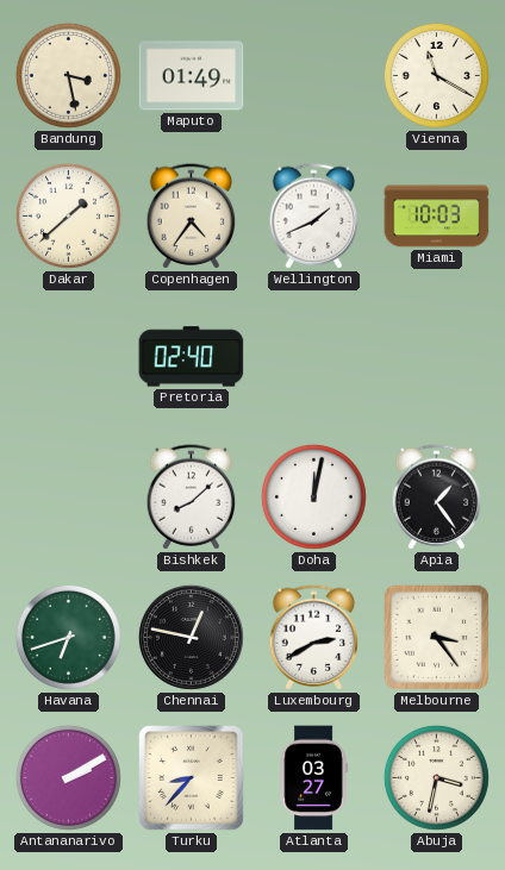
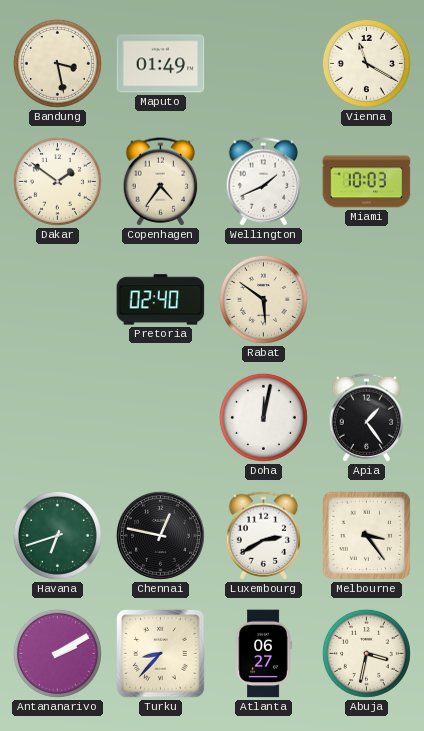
Dakar: 1:38 -> 1:51
Rabat: none -> 5:51
Bishkek: 8:08 -> none
Atlanta: 03:27 -> 06:27
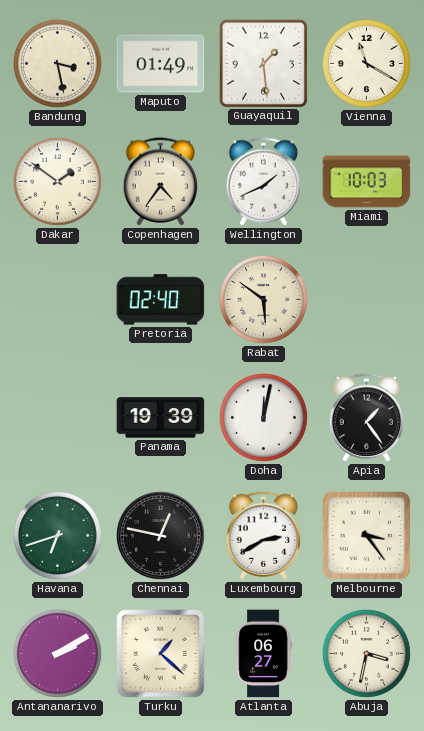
Guayaquil: none -> 1:29
Panama: none -> 19:39
Turku: 8:37 -> 1:22
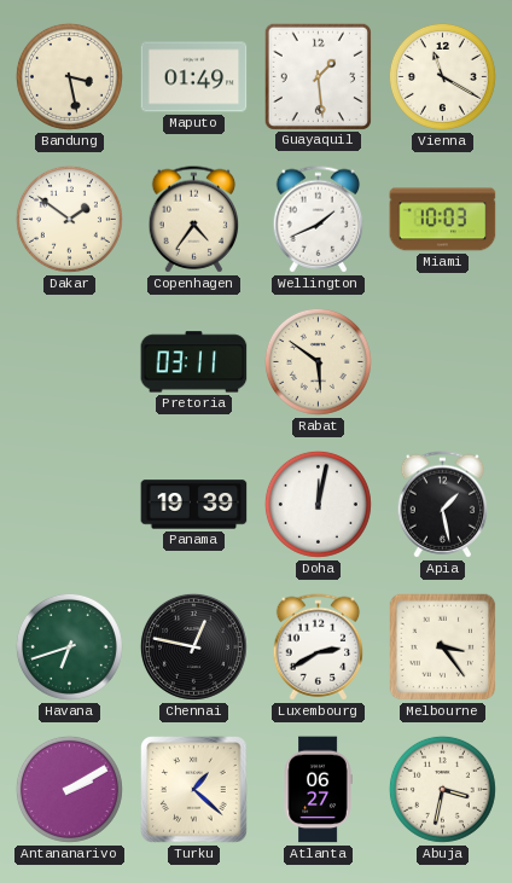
Pretoria: 02:40 -> 03:11
Apia: 1:24 -> 1:28
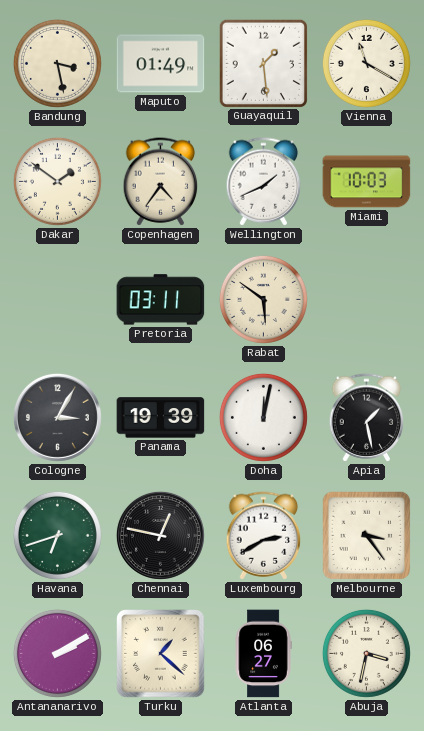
Cologne: none -> 3:05
